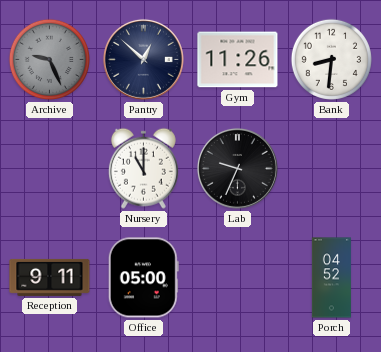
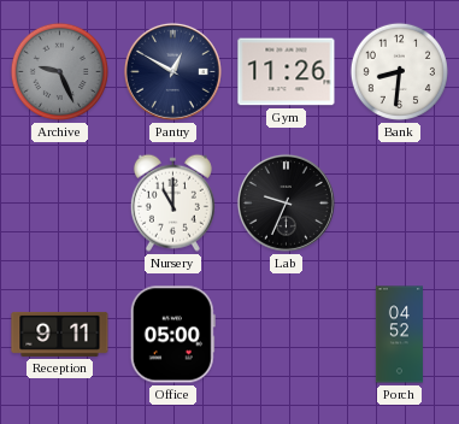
Pantry: 12:52 -> 12:50
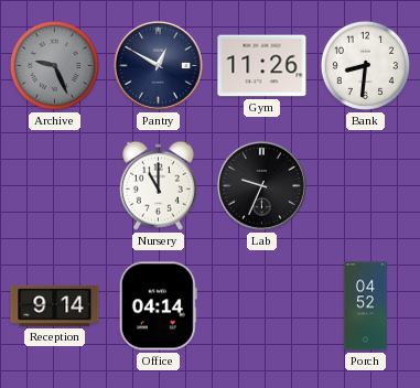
Reception: 9:11 -> 9:14
Office: 05:00 -> 04:14
